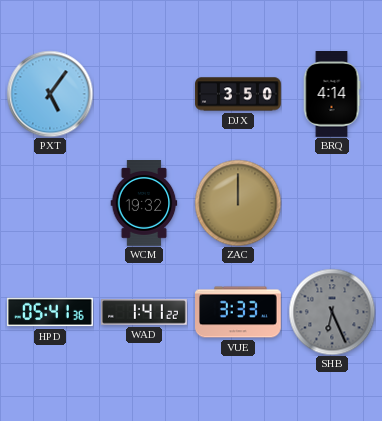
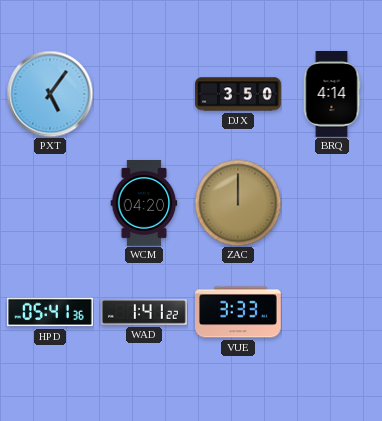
WCM: 19:32 -> 04:20
SHB: 6:26 -> none
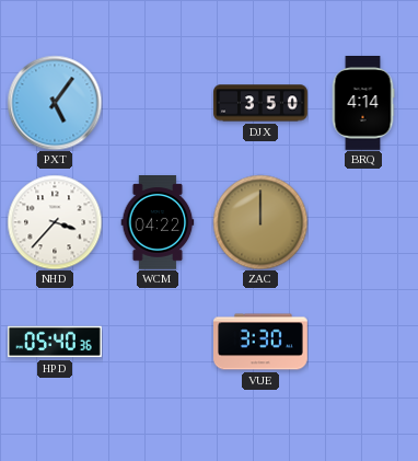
NHD: none -> 3:37
WCM: 04:20 -> 04:22
HPD: 05:41 -> 05:40
WAD: 1:41 -> none
VUE: 3:33 -> 3:30
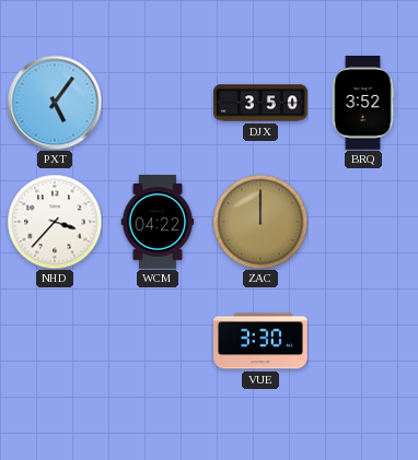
BRQ: 4:14 -> 3:52
HPD: 05:40 -> none
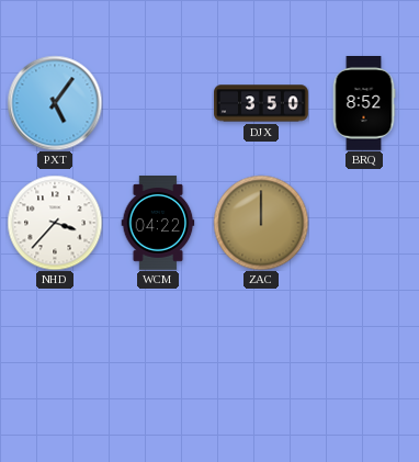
BRQ: 3:52 -> 8:52
VUE: 3:30 -> none
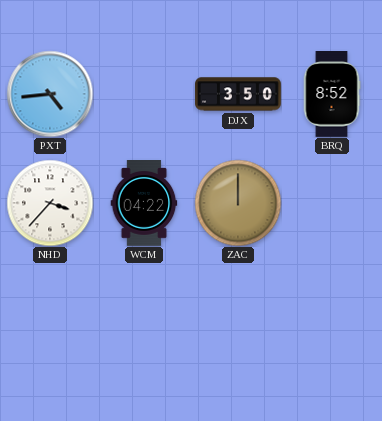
PXT: 5:06 -> 4:44
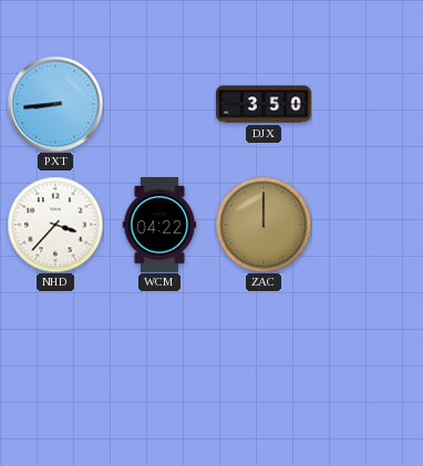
PXT: 4:44 -> 8:44
BRQ: 8:52 -> none
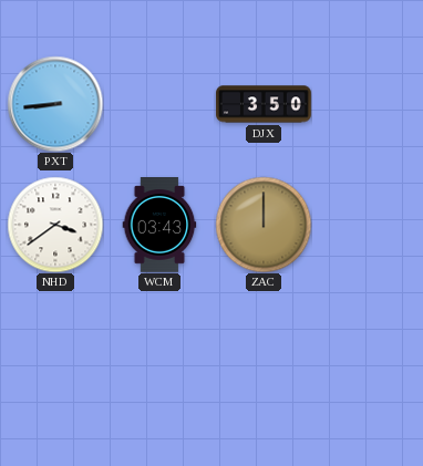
NHD: 3:37 -> 3:39
WCM: 04:22 -> 03:43
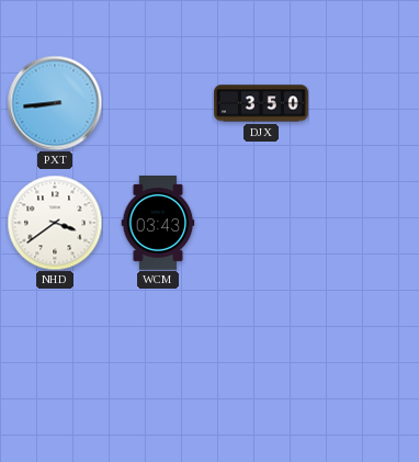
ZAC: 12:00 -> none
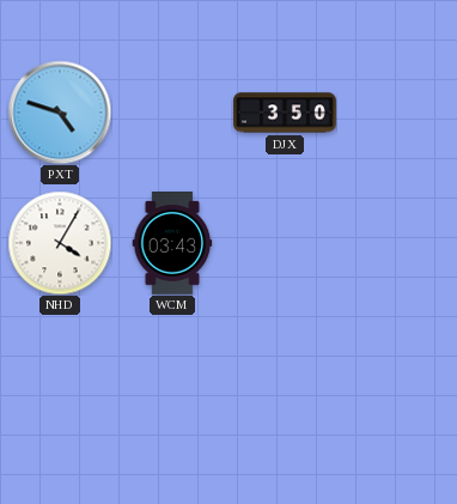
PXT: 8:44 -> 4:48
NHD: 3:39 -> 4:05
